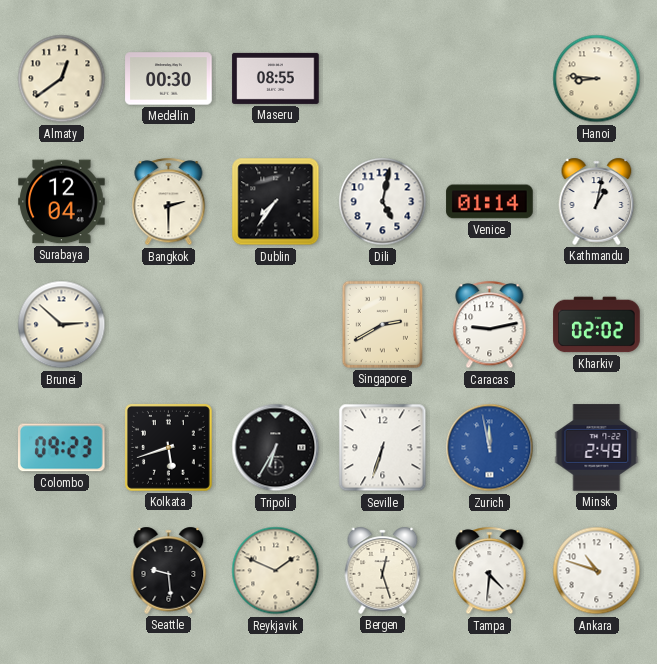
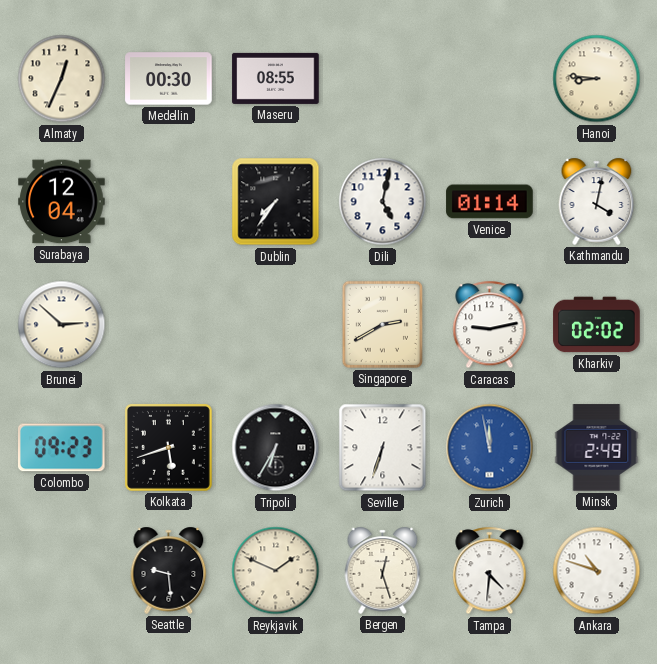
Almaty: 12:39 -> 12:34
Bangkok: 2:30 -> none
Kathmandu: 1:02 -> 4:02
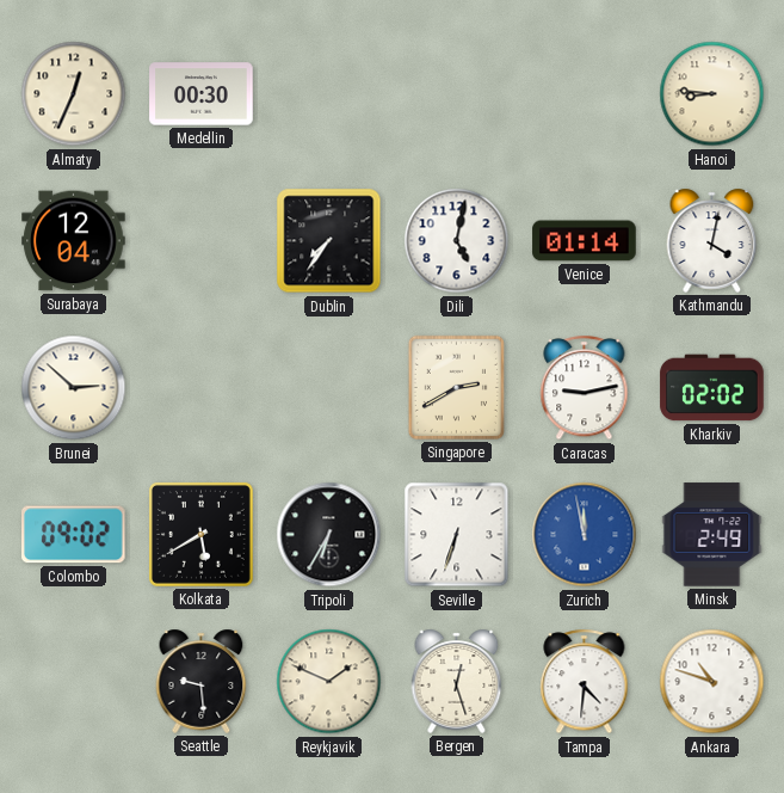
Maseru: 08:55 -> none
Colombo: 09:23 -> 09:02
Kolkata: 5:42 -> 5:40
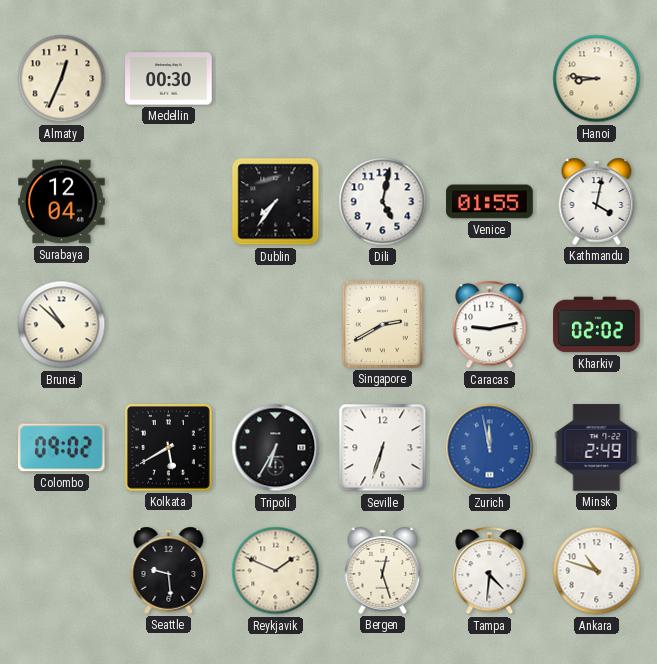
Venice: 01:14 -> 01:55
Brunei: 2:52 -> 10:52
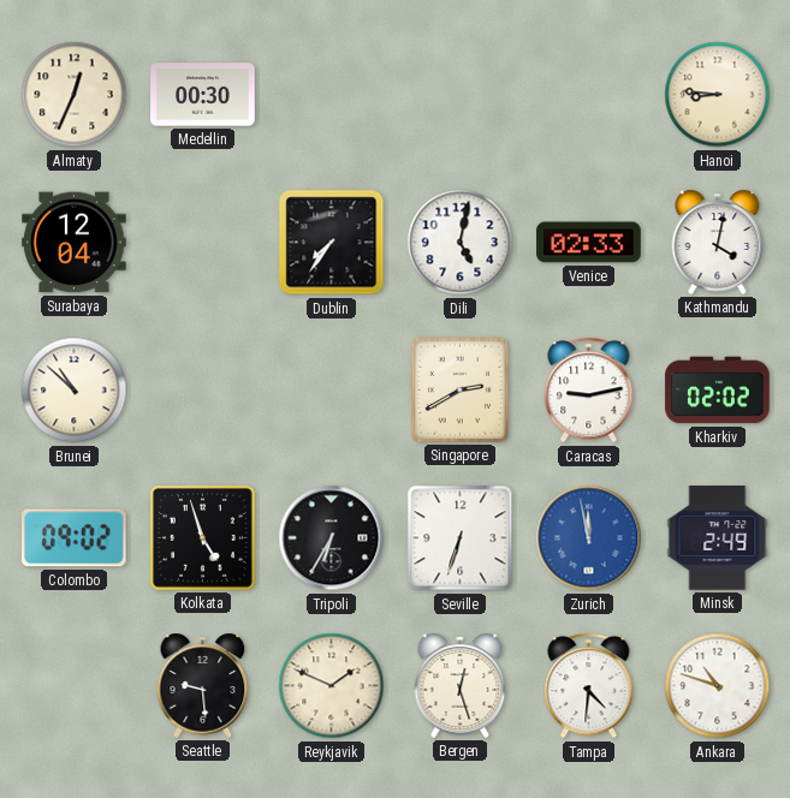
Venice: 01:55 -> 02:33
Kolkata: 5:40 -> 4:57
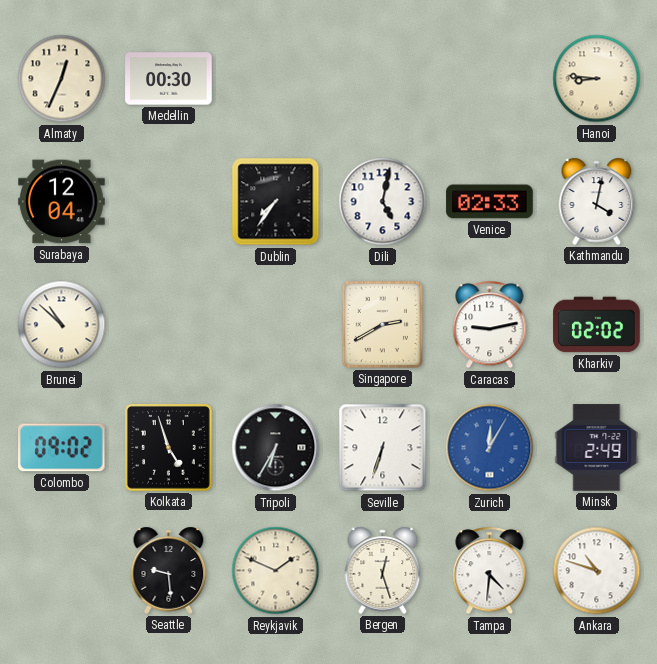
Zurich: 11:58 -> 12:05
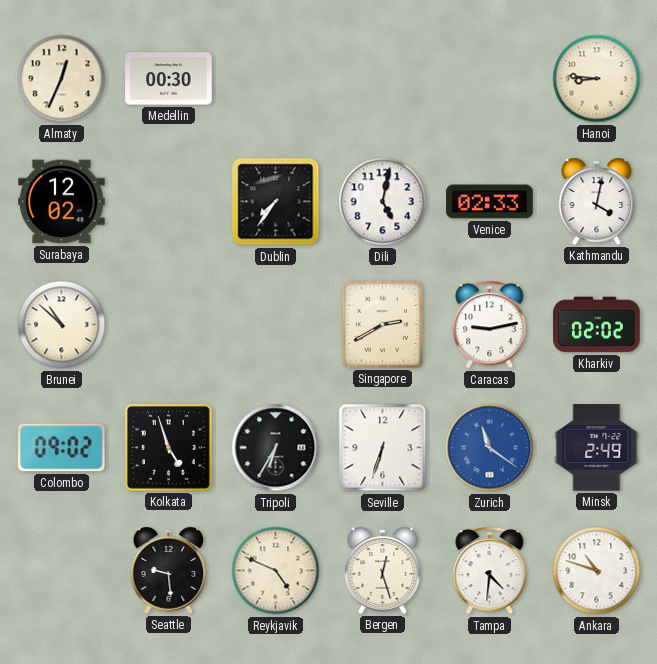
Surabaya: 12:04 -> 12:02
Zurich: 12:05 -> 11:21
Reykjavik: 1:49 -> 4:49
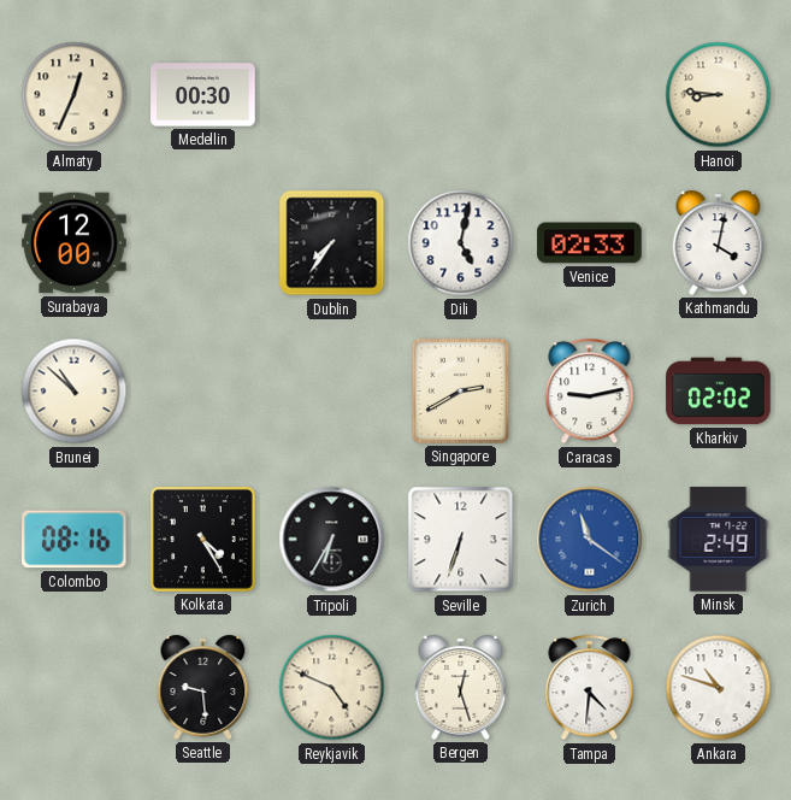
Surabaya: 12:02 -> 12:00
Colombo: 09:02 -> 08:16
Kolkata: 4:57 -> 4:25
